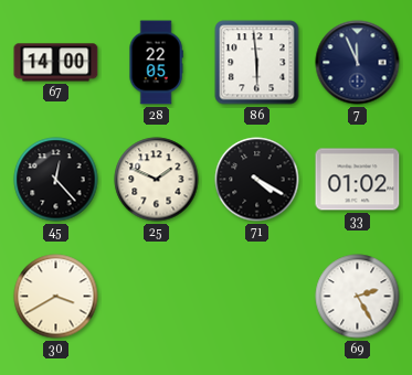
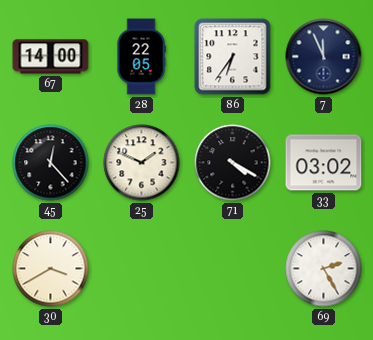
86: 5:59 -> 6:36
33: 01:02 -> 03:02
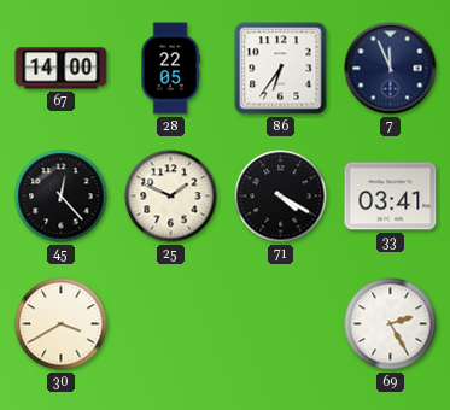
33: 03:02 -> 03:41
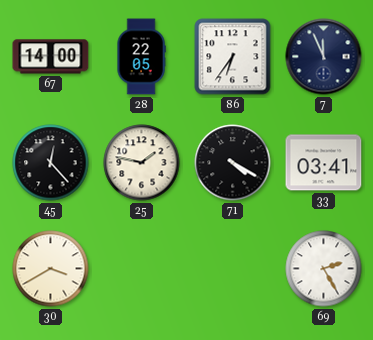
25: 1:49 -> 1:47
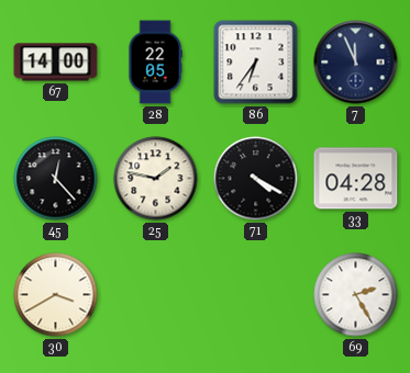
33: 03:41 -> 04:28
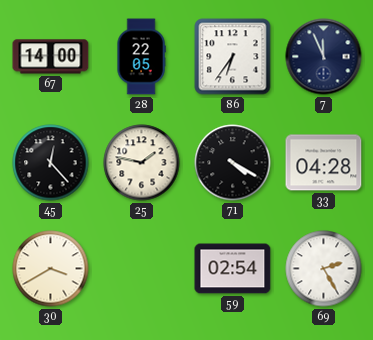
59: none -> 02:54
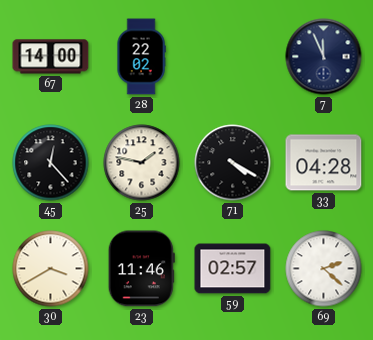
28: 22:05 -> 22:02
86: 6:36 -> none
23: none -> 11:46
59: 02:54 -> 02:57
69: 2:25 -> 2:22
